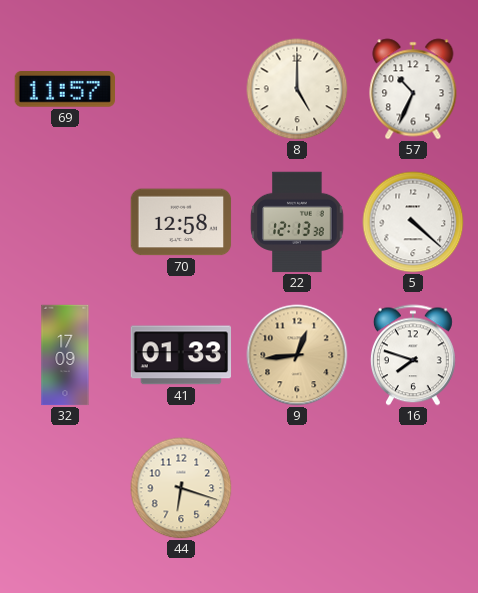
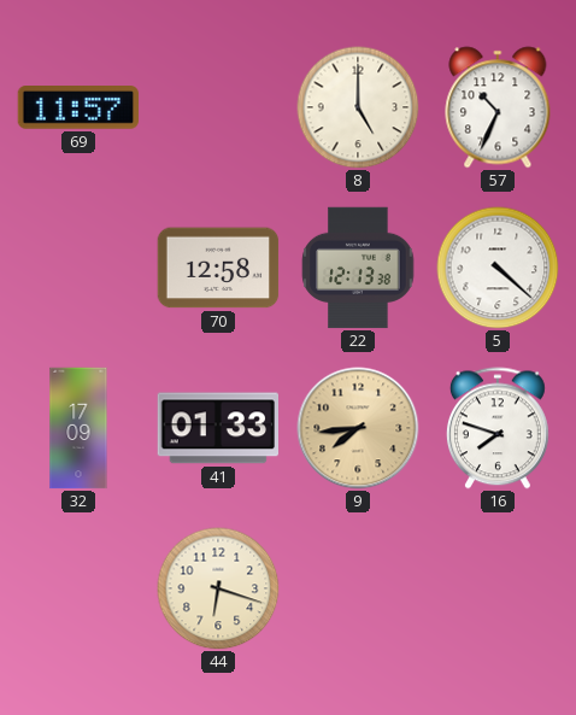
9: 12:44 -> 7:44
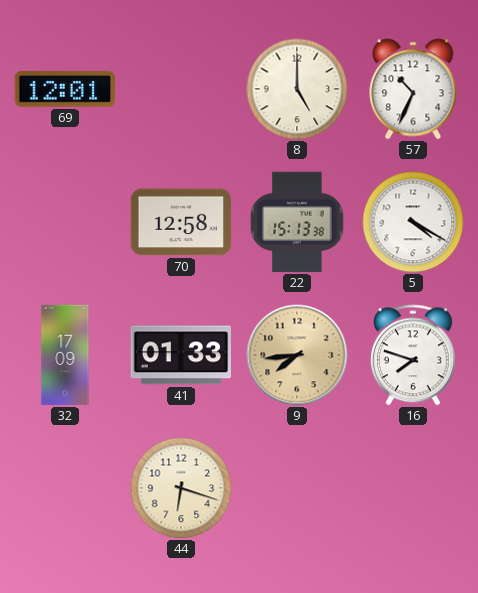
69: 11:57 -> 12:01
22: 12:13 -> 15:13
5: 4:22 -> 4:20
